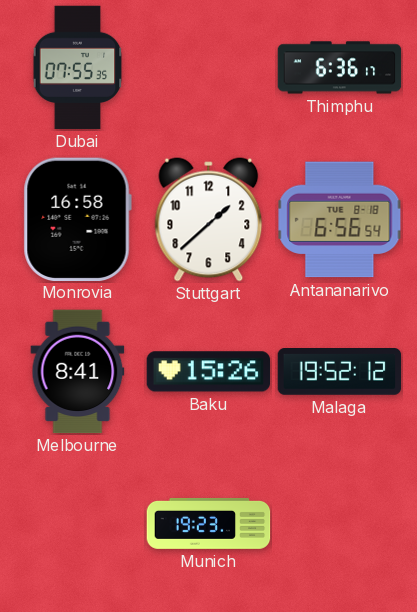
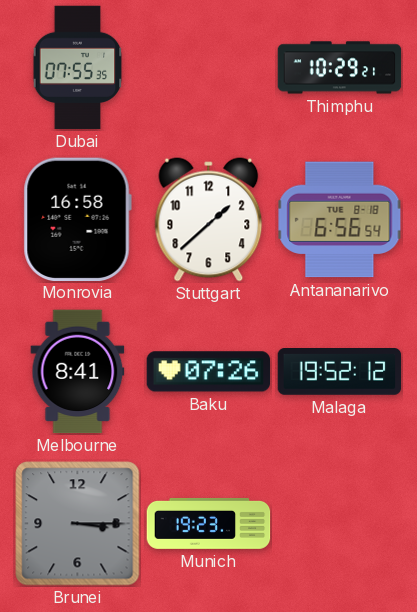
Thimphu: 6:36 -> 10:29
Baku: 15:26 -> 07:26
Brunei: none -> 3:15
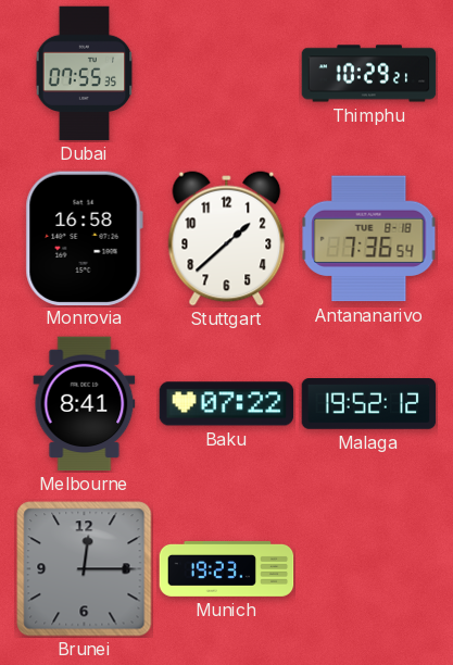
Antananarivo: 6:56 -> 7:36
Baku: 07:26 -> 07:22
Brunei: 3:15 -> 12:15
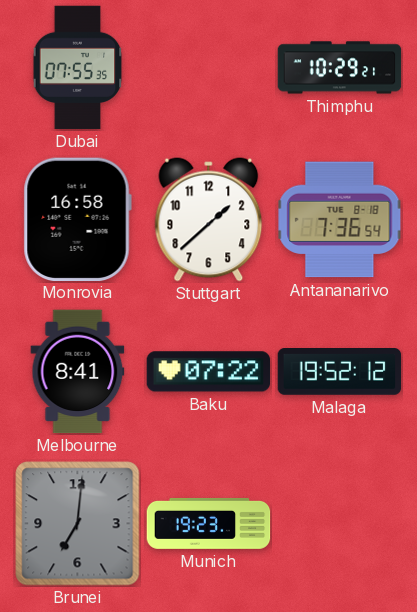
Brunei: 12:15 -> 7:01
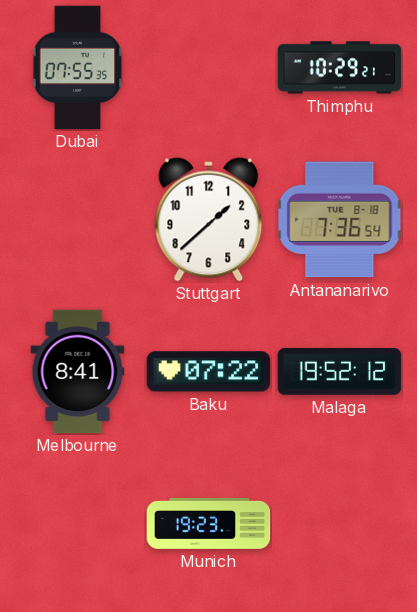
Monrovia: 16:58 -> none
Brunei: 7:01 -> none
